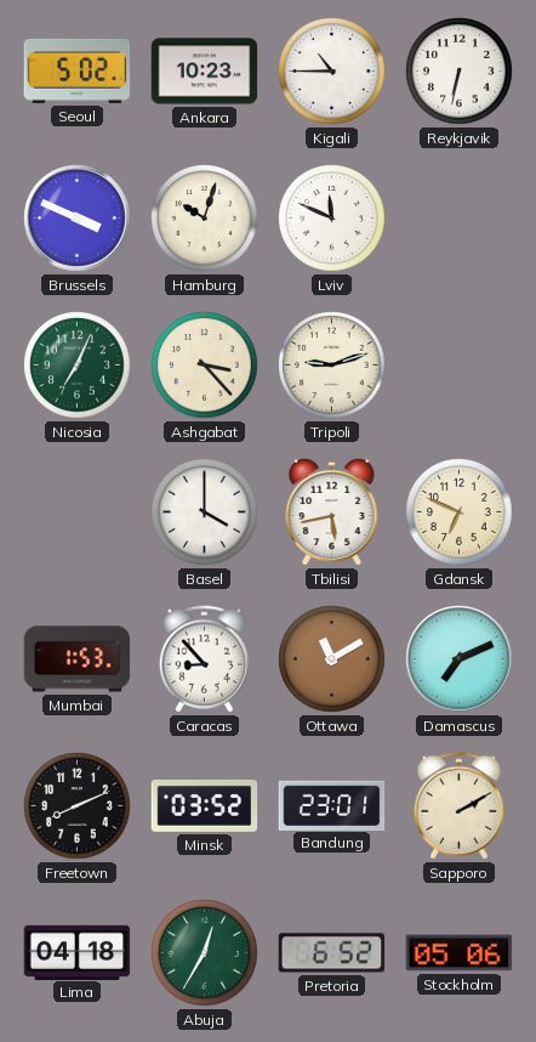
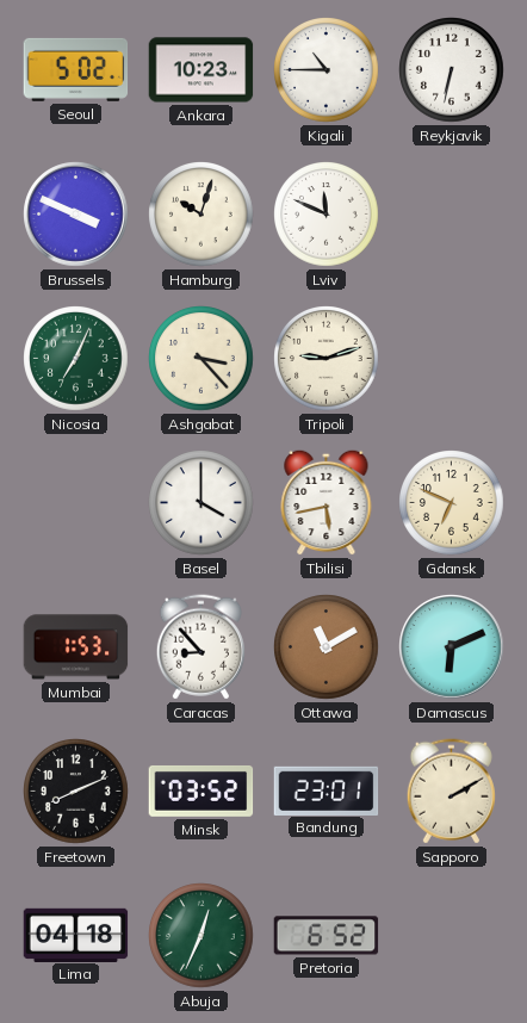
Damascus: 7:11 -> 6:11
Abuja: 12:35 -> 12:34
Stockholm: 05:06 -> none
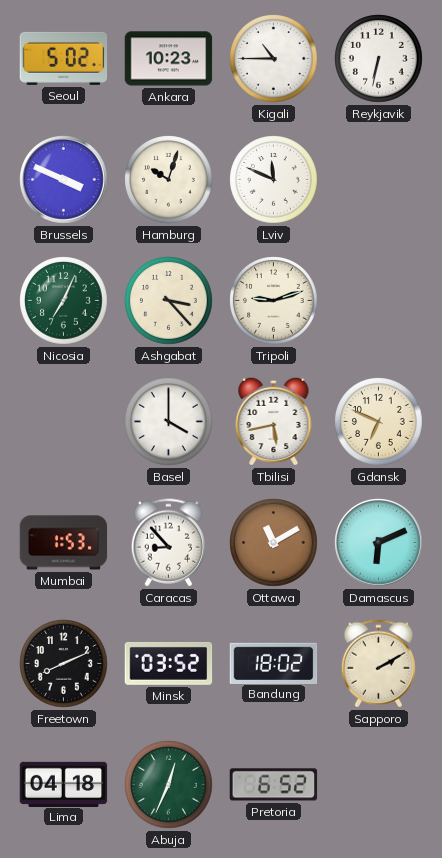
Bandung: 23:01 -> 18:02
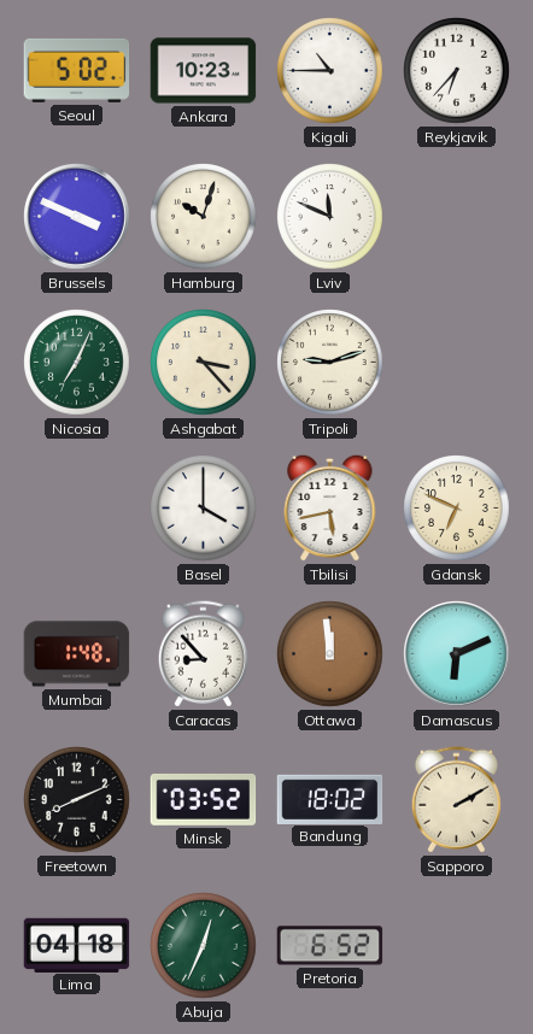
Reykjavik: 6:32 -> 6:37
Mumbai: 1:53 -> 1:48
Ottawa: 11:10 -> 11:59
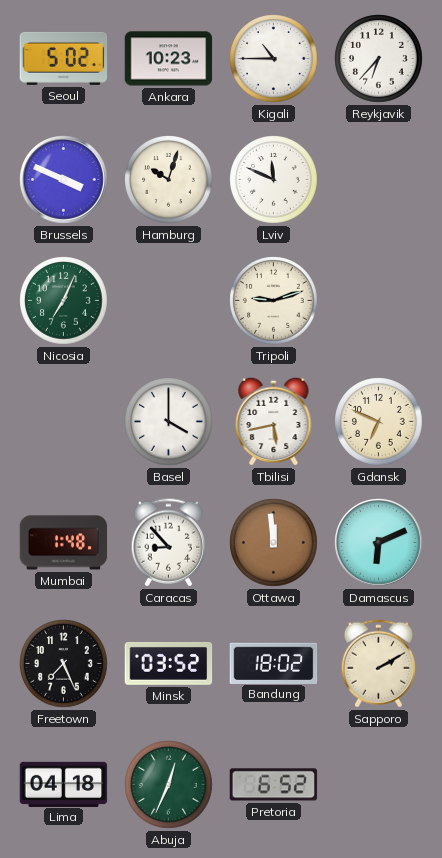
Ashgabat: 3:23 -> none
Freetown: 8:11 -> 7:26
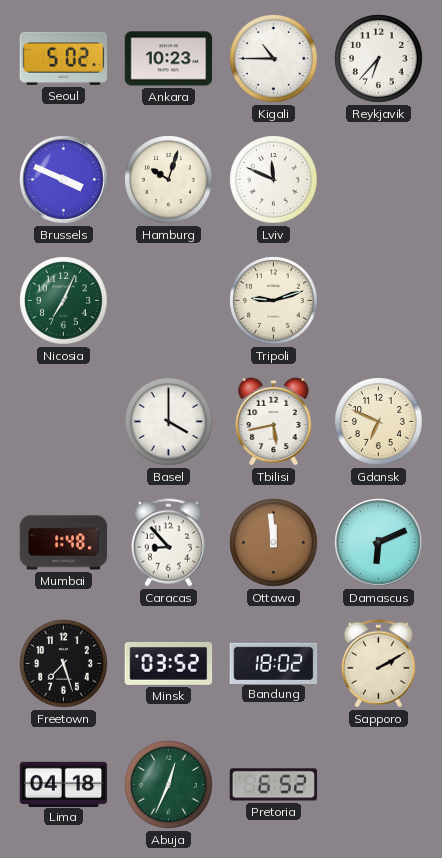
Freetown: 7:26 -> 7:27
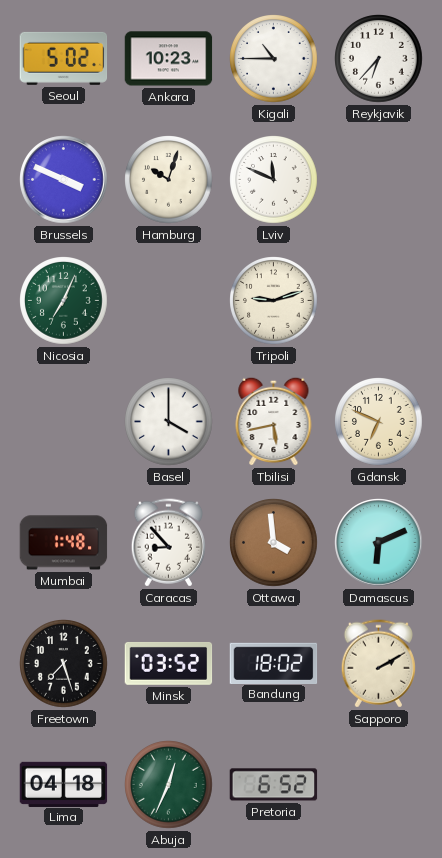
Ottawa: 11:59 -> 3:59
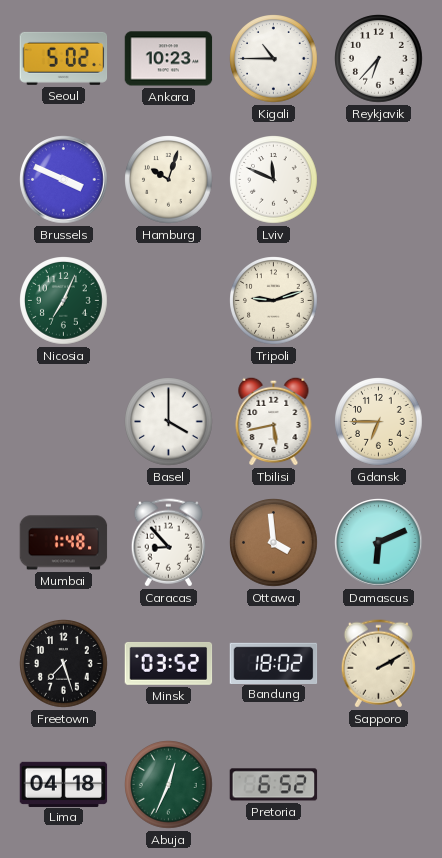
Gdansk: 6:49 -> 6:45
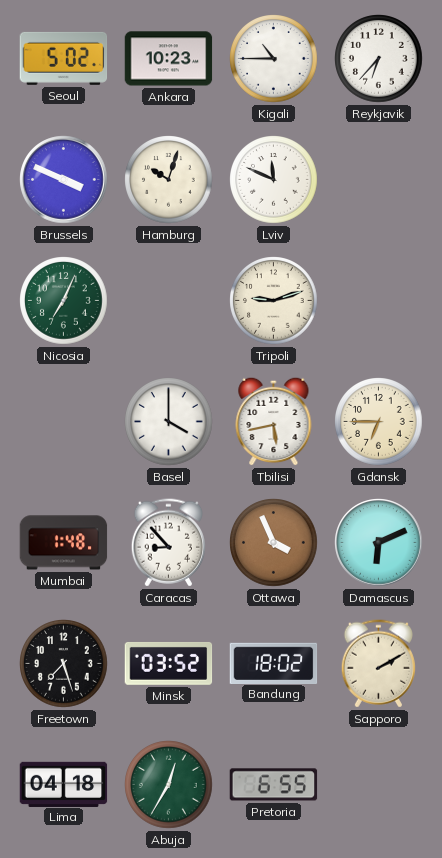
Ottawa: 3:59 -> 3:56
Abuja: 12:34 -> 12:35
Pretoria: 6:52 -> 6:55
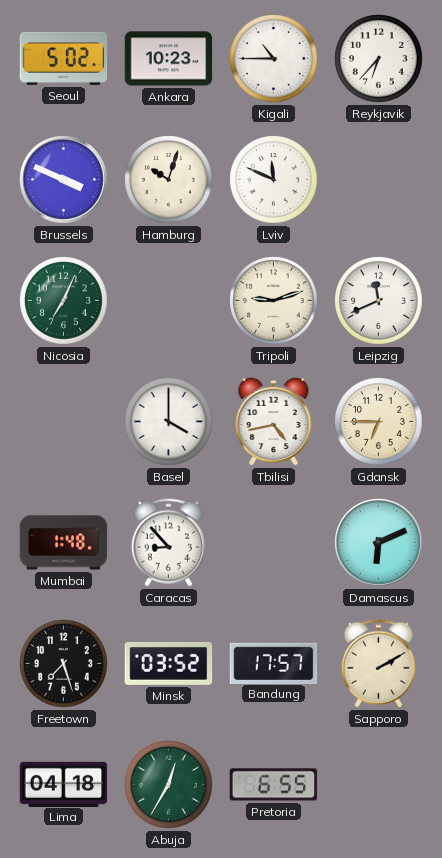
Leipzig: none -> 11:41
Tbilisi: 5:43 -> 4:43
Ottawa: 3:56 -> none
Bandung: 18:02 -> 17:57
